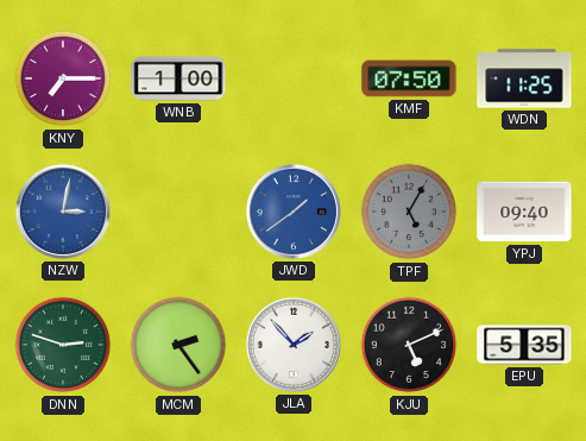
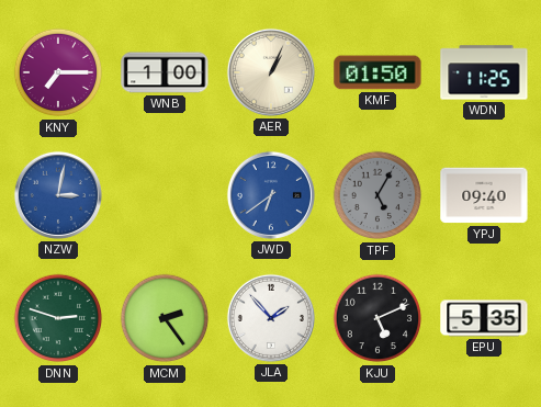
AER: none -> 1:04
KMF: 07:50 -> 01:50
JWD: 1:39 -> 6:39
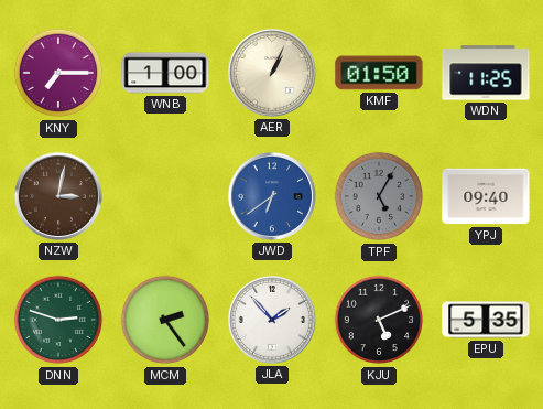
NZW dial: blue -> brown
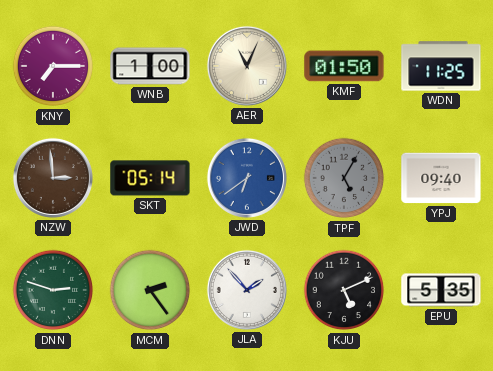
AER: 1:04 -> 11:04
NZW: 3:02 -> 2:59
SKT: none -> 05:14
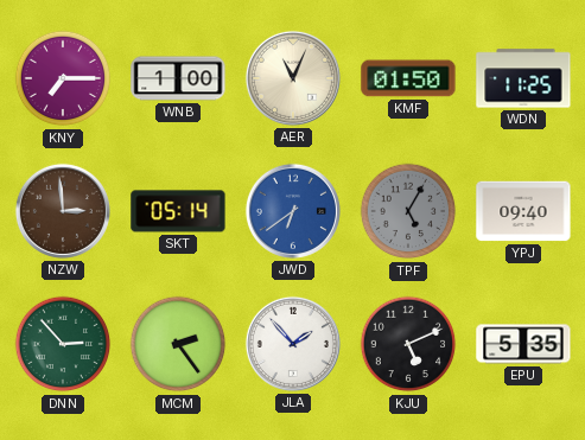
DNN: 2:48 -> 2:53
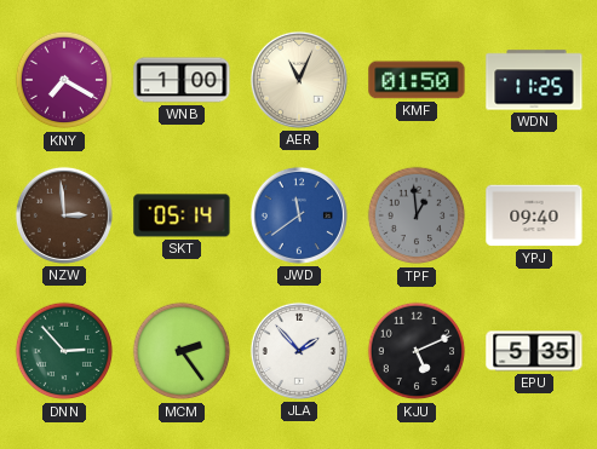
KNY: 7:15 -> 7:20
JWD: 6:39 -> 11:39
TPF: 5:05 -> 12:59
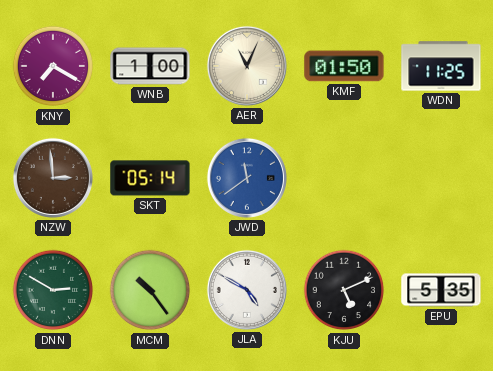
TPF: 12:59 -> none
YPJ: 09:40 -> none
DNN: 2:53 -> 2:50
MCM: 2:24 -> 10:24
JLA: 1:53 -> 4:50
